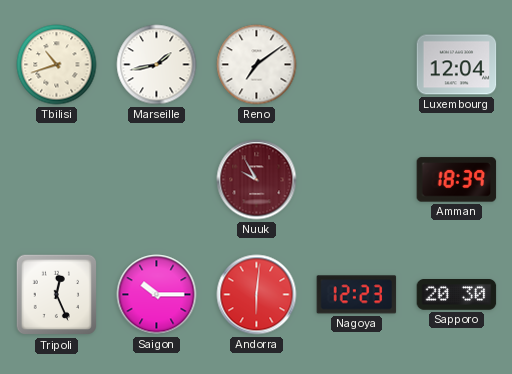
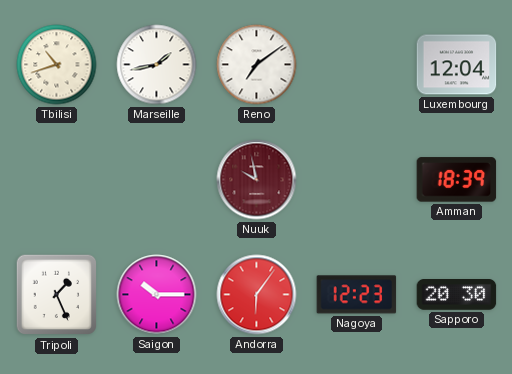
Nuuk: 9:55 -> 9:58
Tripoli: 12:26 -> 1:26
Andorra: 6:01 -> 6:06
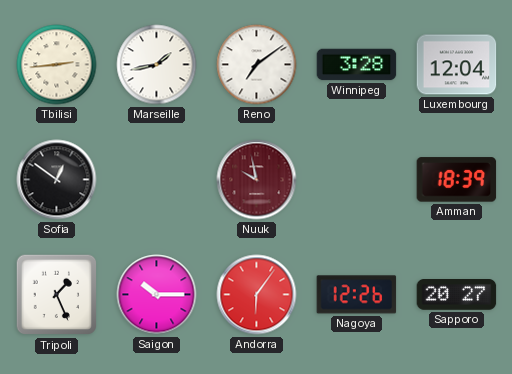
Tbilisi: 10:42 -> 2:44
Winnipeg: none -> 3:28
Sofia: none -> 12:51
Nagoya: 12:23 -> 12:26
Sapporo: 20:30 -> 20:27
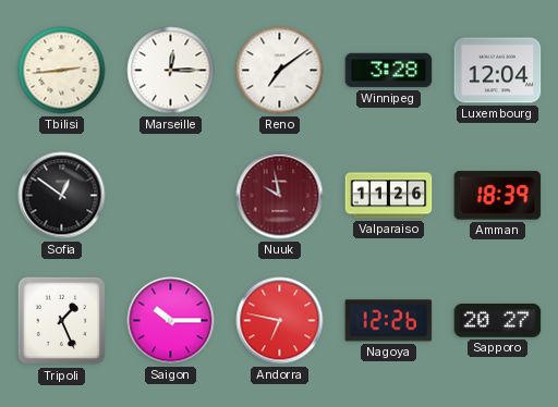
Marseille: 1:43 -> 12:15
Valparaiso: none -> 11:26
Andorra: 6:06 -> 6:47
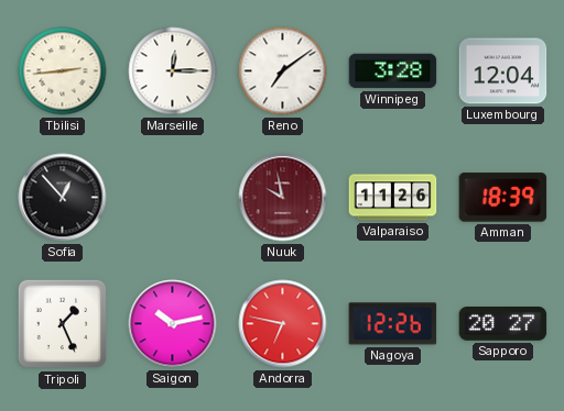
Sofia: 12:51 -> 12:53
Saigon: 10:15 -> 10:13
